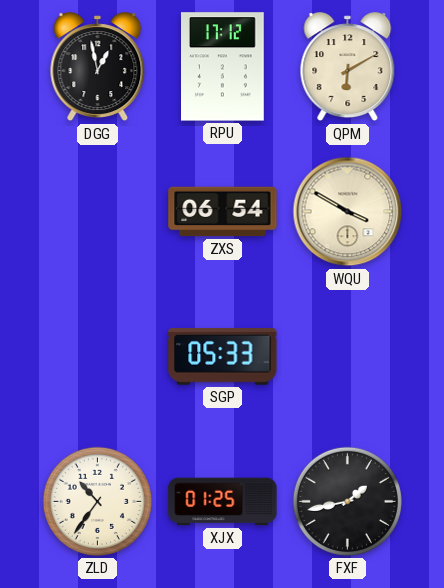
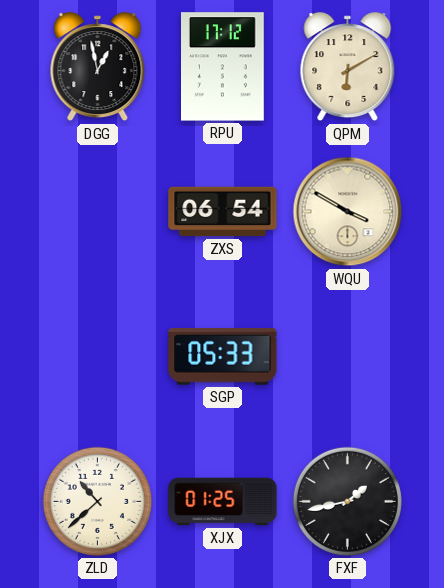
ZLD: 10:36 -> 10:38
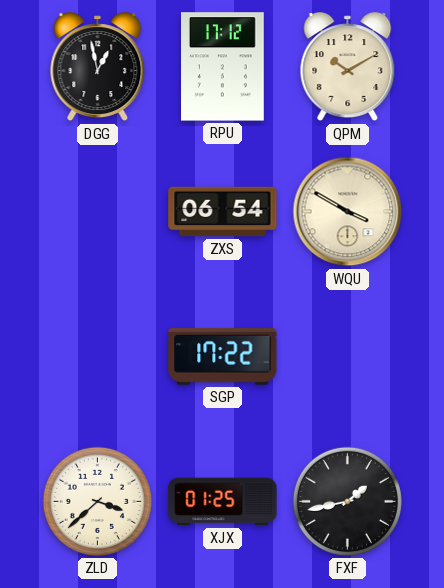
QPM: 6:10 -> 10:10
SGP: 05:33 -> 17:22
ZLD: 10:38 -> 3:38
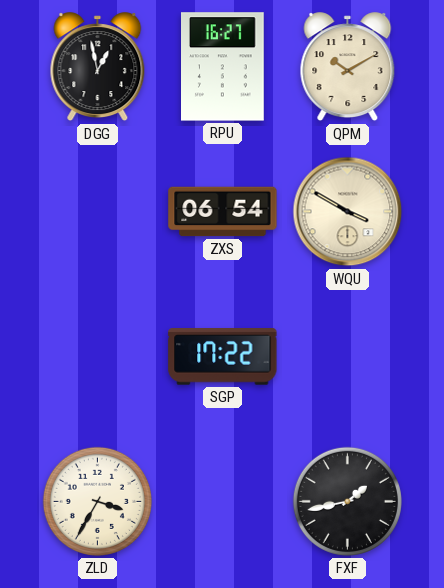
RPU: 17:12 -> 16:27
ZLD: 3:38 -> 3:35
XJX: 01:25 -> none
